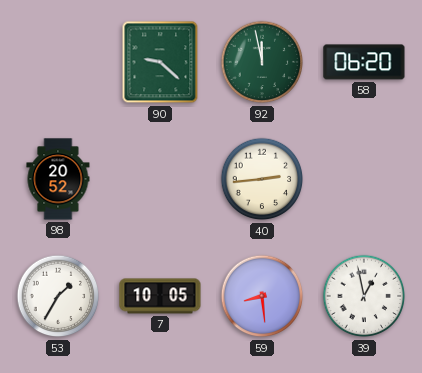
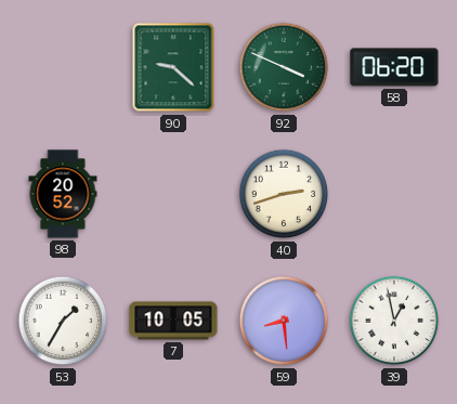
92: 11:58 -> 3:49
40: 2:44 -> 2:42
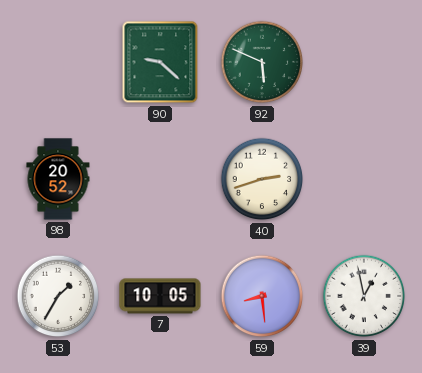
92: 3:49 -> 5:49
58: 06:20 -> none
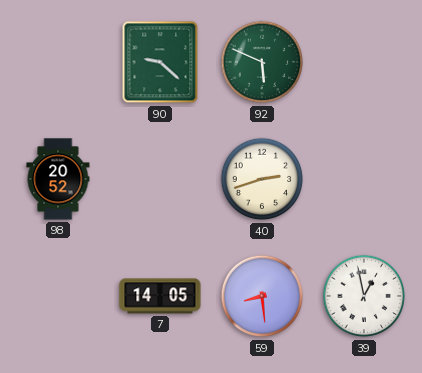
53: 1:35 -> none
7: 10:05 -> 14:05
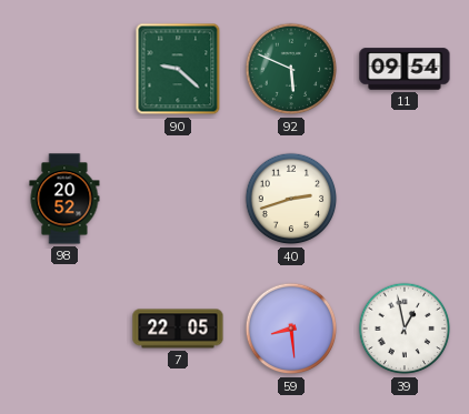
11: none -> 09:54
7: 14:05 -> 22:05
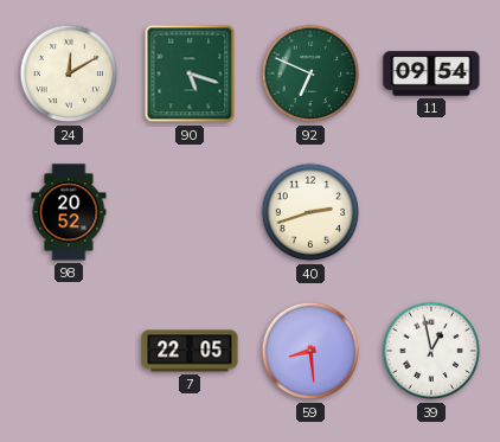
24: none -> 12:10
90: 9:22 -> 5:18
92: 5:49 -> 6:49
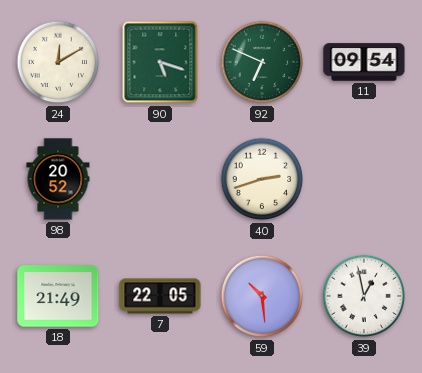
18: none -> 21:49
59: 8:29 -> 10:29
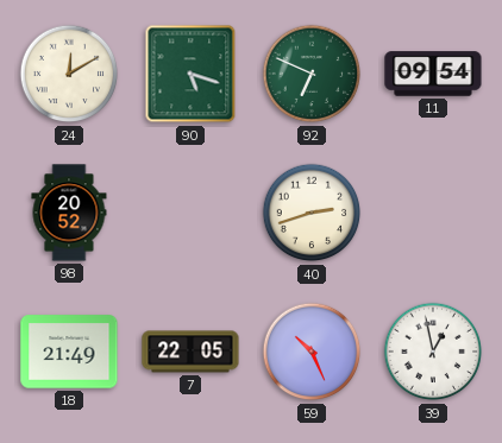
59: 10:29 -> 10:26
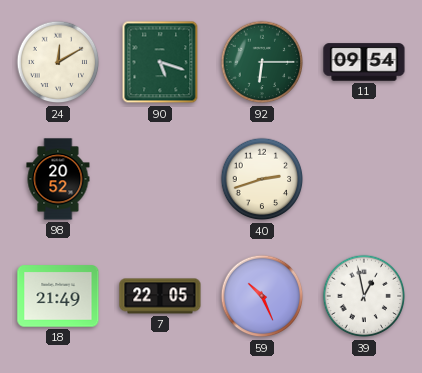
92: 6:49 -> 6:15
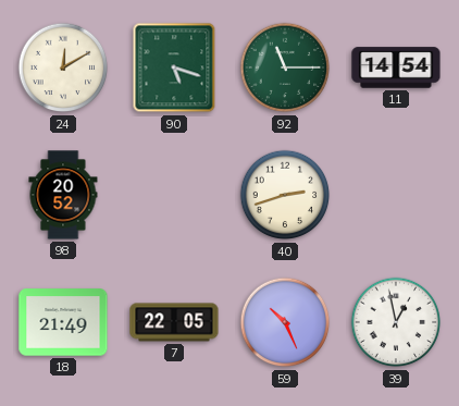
92: 6:15 -> 11:15
11: 09:54 -> 14:54
